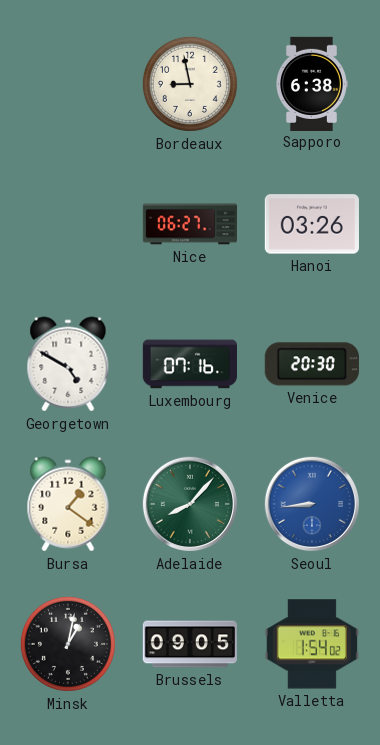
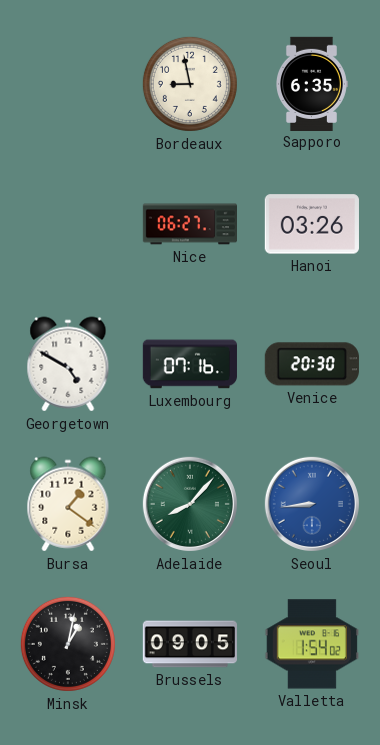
Sapporo: 6:38 -> 6:35
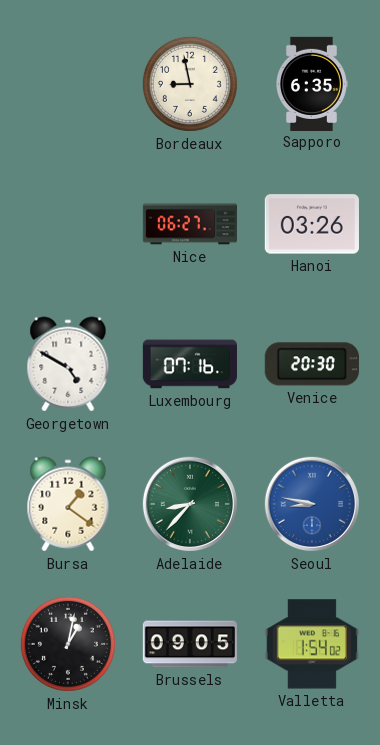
Adelaide: 8:07 -> 8:37
Seoul: 8:44 -> 8:47
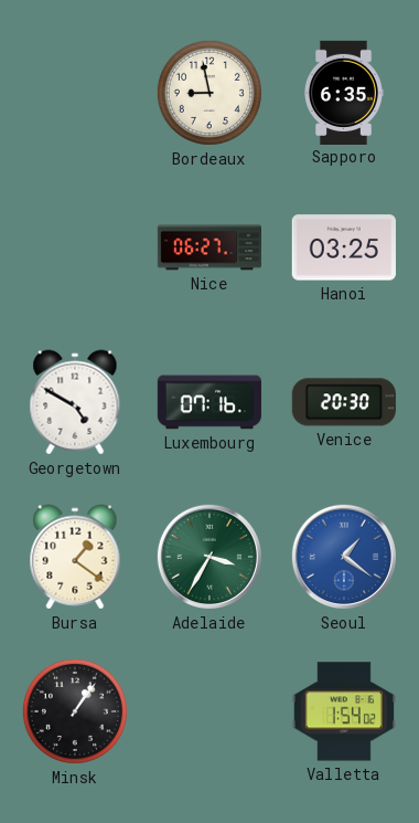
Hanoi: 03:26 -> 03:25
Adelaide: 8:37 -> 3:35
Seoul: 8:47 -> 1:21
Minsk: 1:02 -> 1:06
Brussels: 09:05 -> none
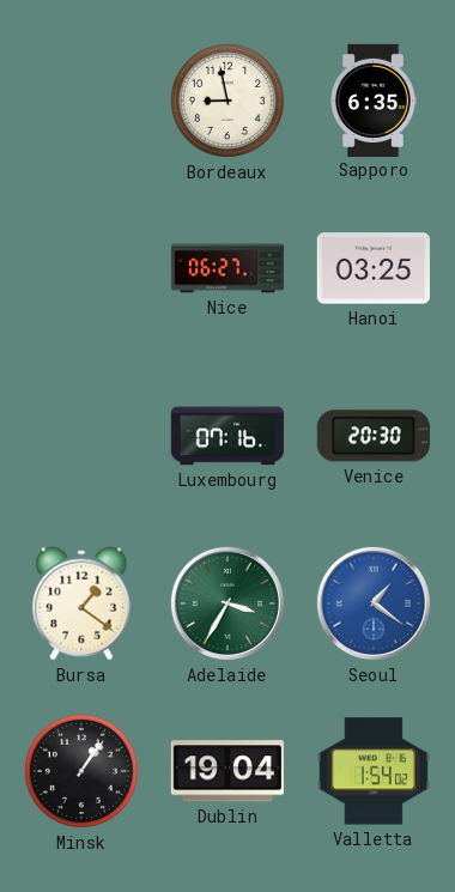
Georgetown: 4:50 -> none
Dublin: none -> 19:04
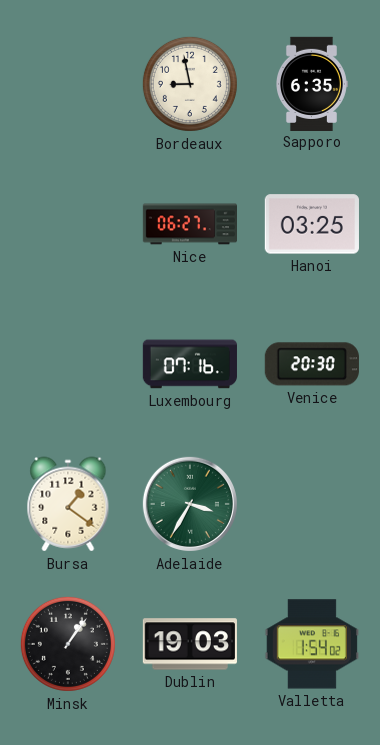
Seoul: 1:21 -> none
Dublin: 19:04 -> 19:03
